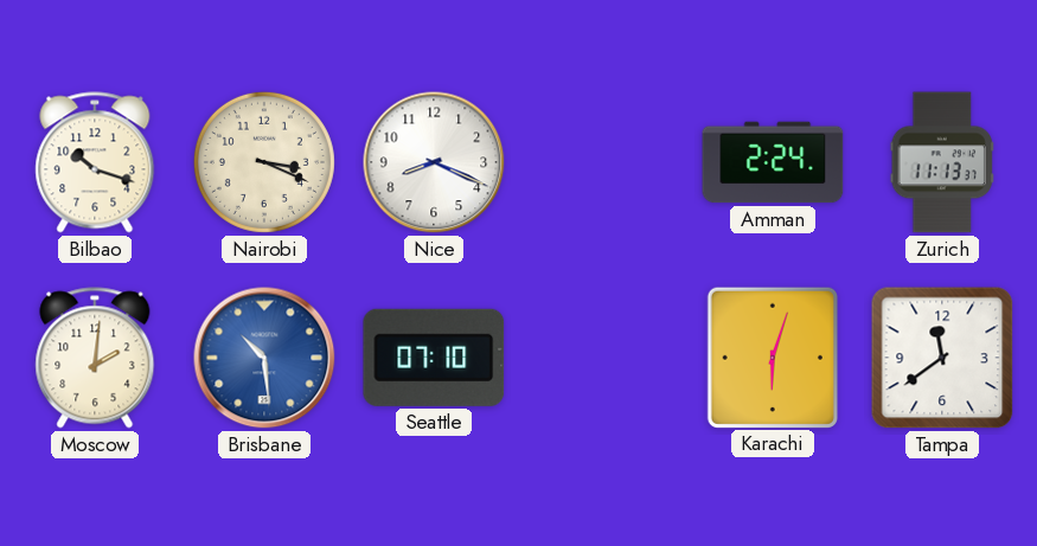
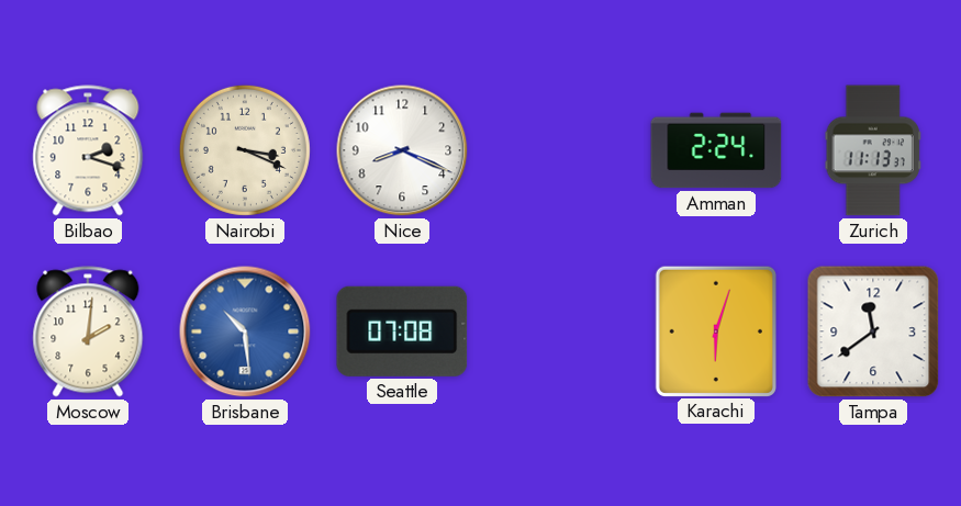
Bilbao: 10:18 -> 2:18
Seattle: 07:10 -> 07:08
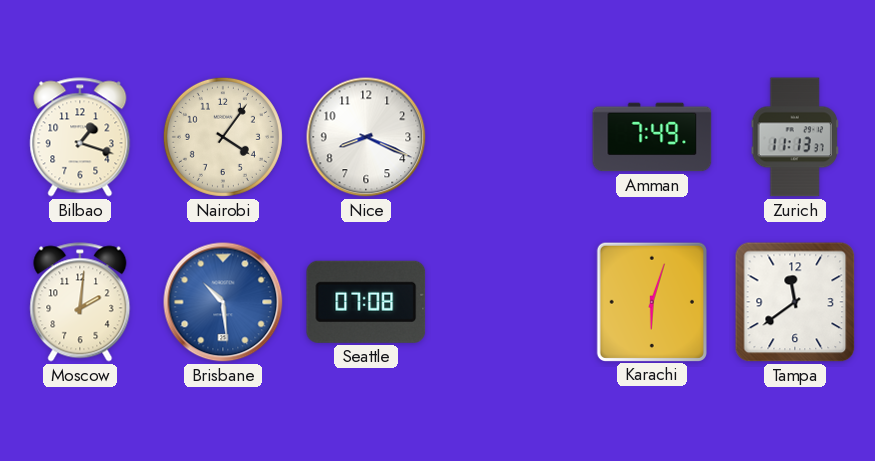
Bilbao: 2:18 -> 1:18
Nairobi: 3:19 -> 4:06
Amman: 2:24 -> 7:49
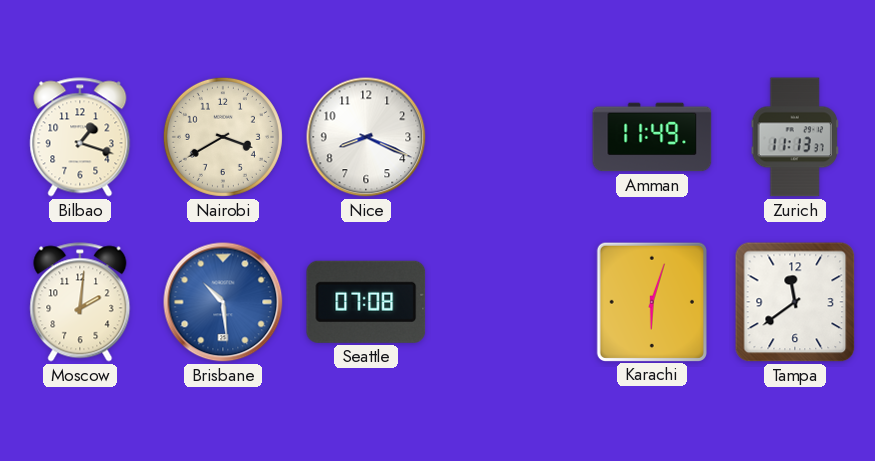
Nairobi: 4:06 -> 3:40
Amman: 7:49 -> 11:49
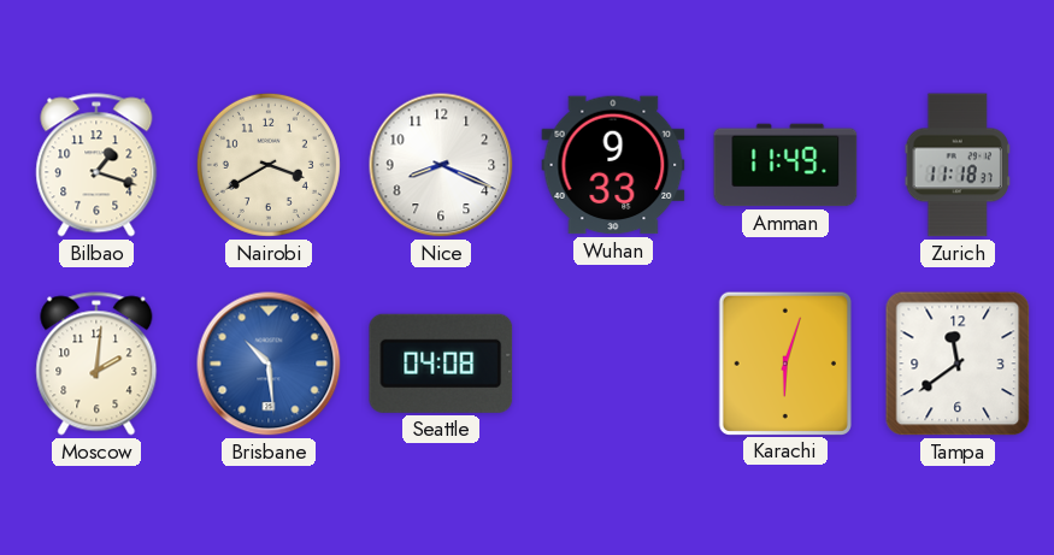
Wuhan: none -> 9:33
Zurich: 11:13 -> 11:18
Seattle: 07:08 -> 04:08
